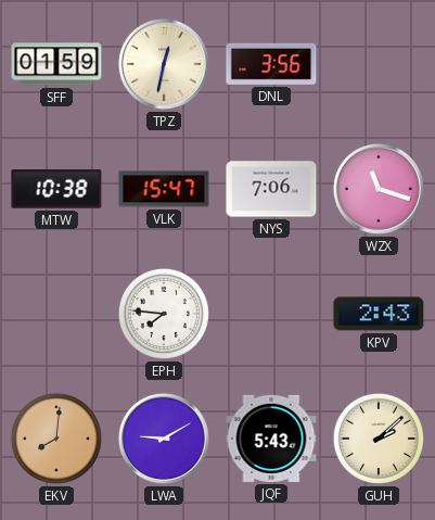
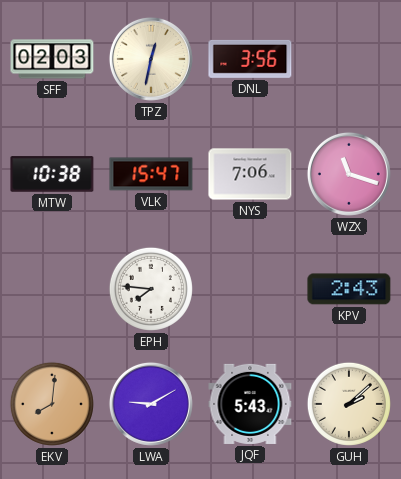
SFF: 01:59 -> 02:03
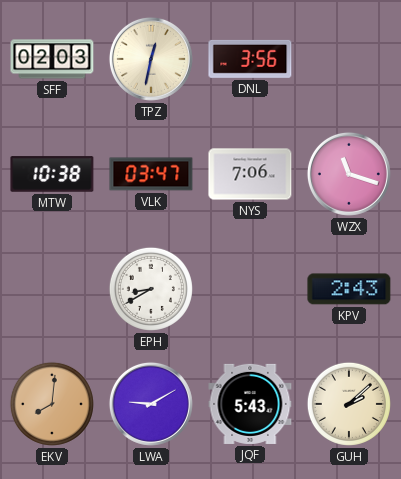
VLK: 15:47 -> 03:47
EPH: 7:46 -> 8:40
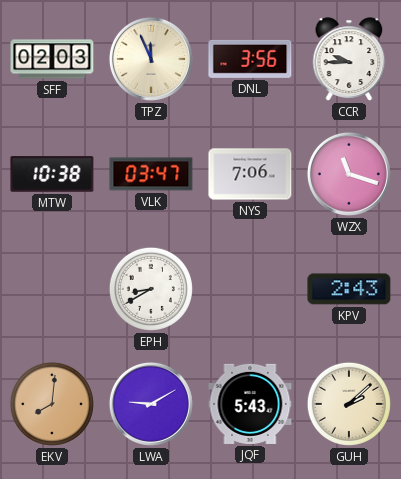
TPZ: 12:32 -> 11:56
CCR: none -> 9:45
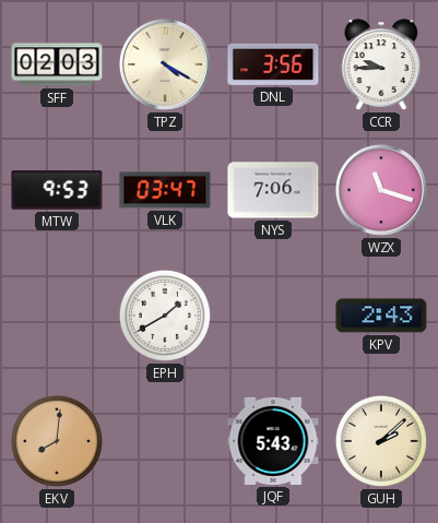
TPZ: 11:56 -> 4:20
MTW: 10:38 -> 9:53
EPH: 8:40 -> 1:40
LWA: 9:10 -> none
